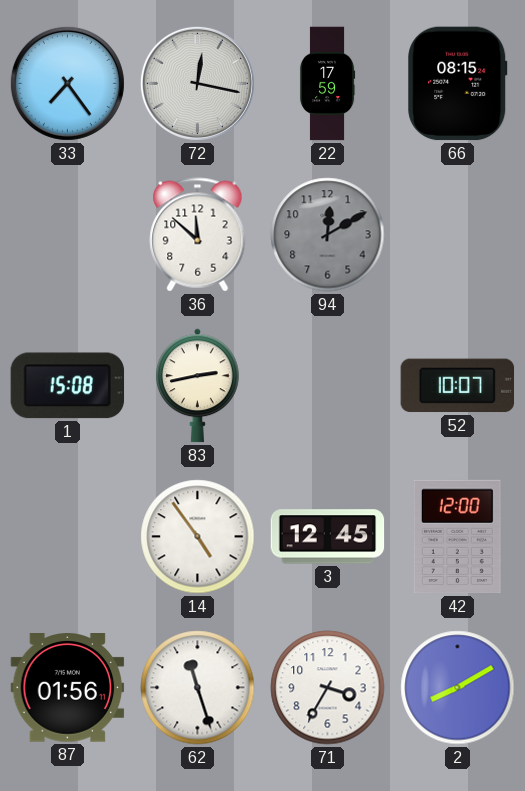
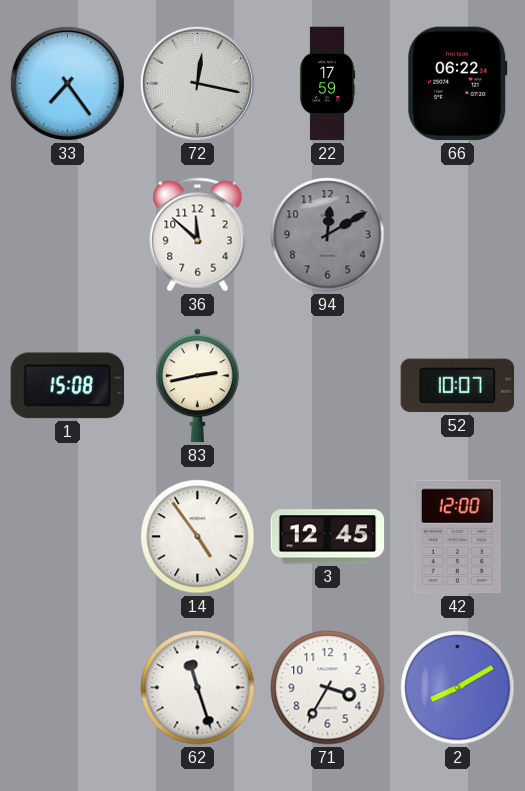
66: 08:15 -> 06:22
87: 01:56 -> none
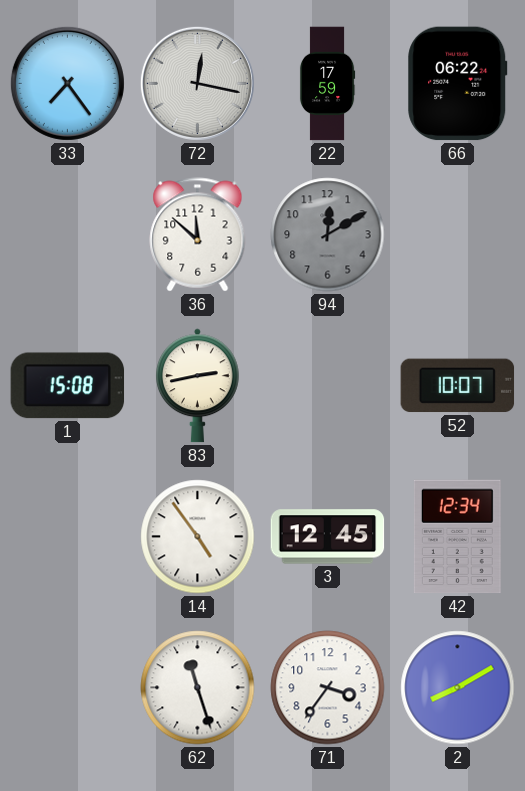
42: 12:00 -> 12:34
71: 3:35 -> 3:36
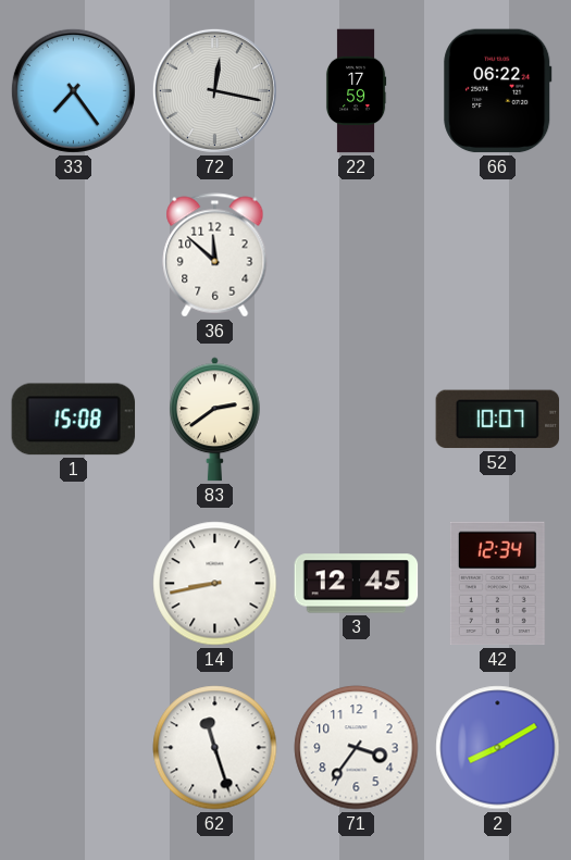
94: 12:10 -> none
83: 2:43 -> 2:39
14: 4:54 -> 8:43
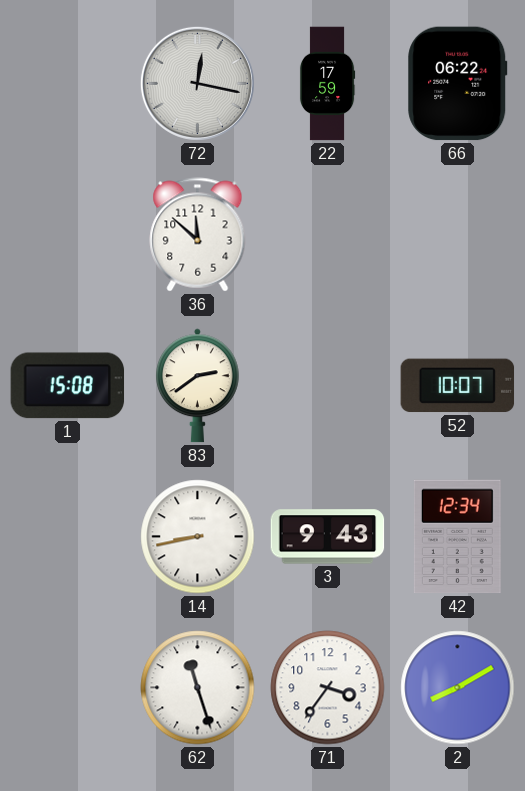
33: 7:24 -> none
3: 12:45 -> 9:43
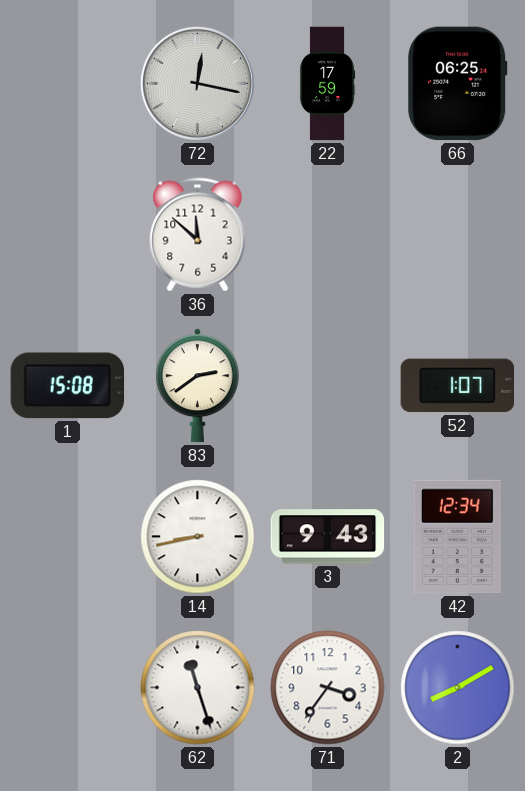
66: 06:22 -> 06:25
52: 10:07 -> 1:07
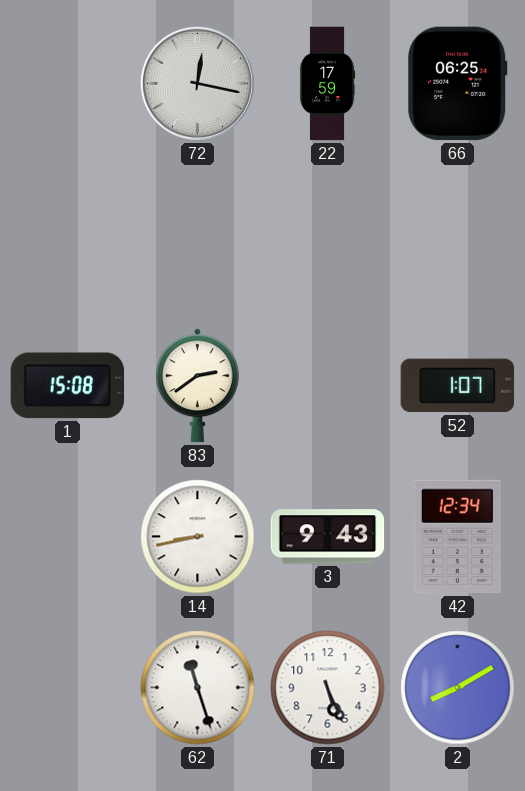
36: 11:52 -> none
71: 3:36 -> 5:26
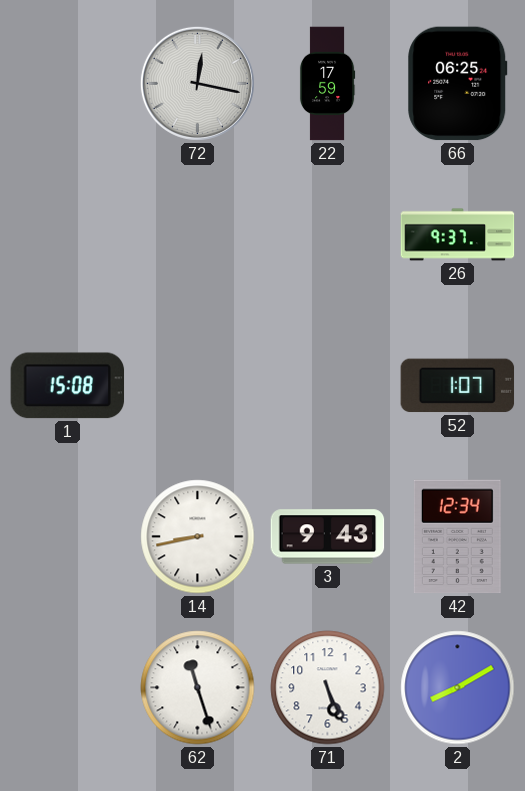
26: none -> 9:37
83: 2:39 -> none
